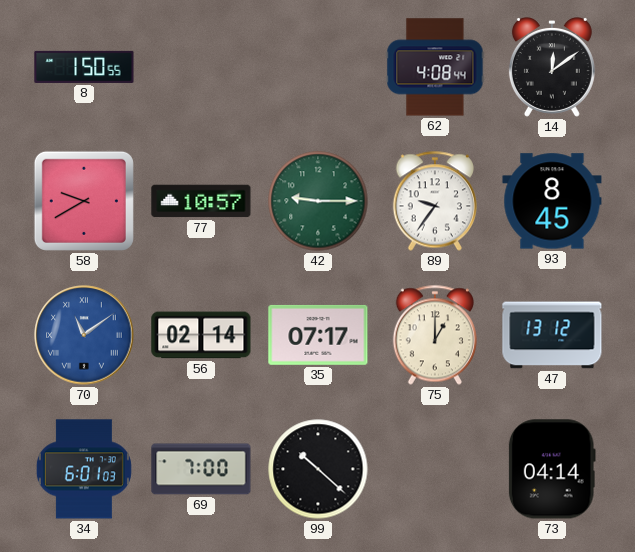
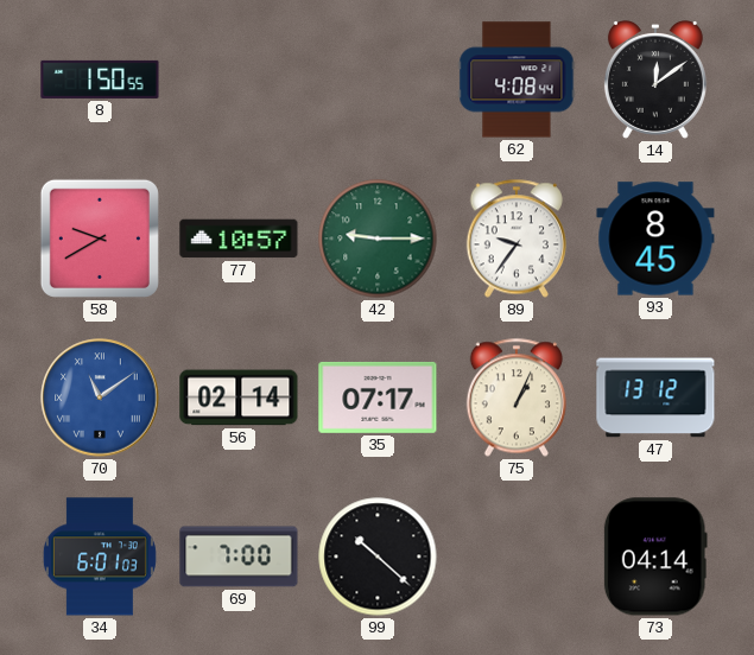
75: 1:00 -> 1:04
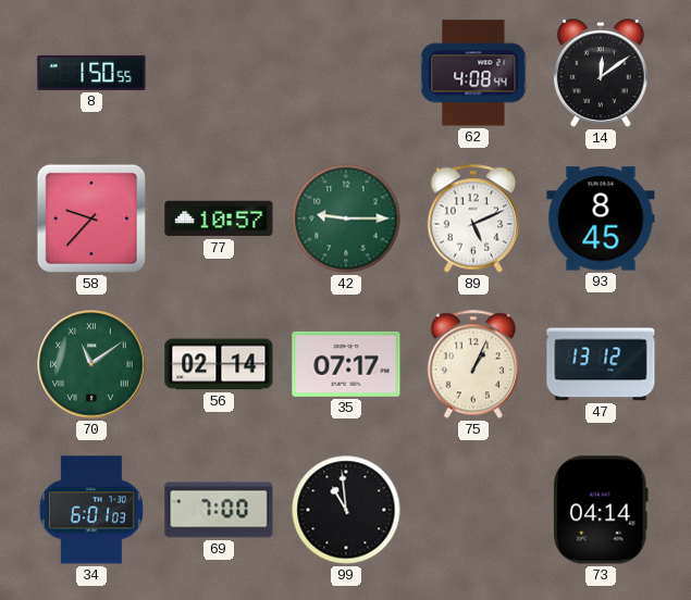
58: 9:40 -> 9:37
89: 9:36 -> 5:11
70 dial: blue -> green
99: 10:22 -> 10:59
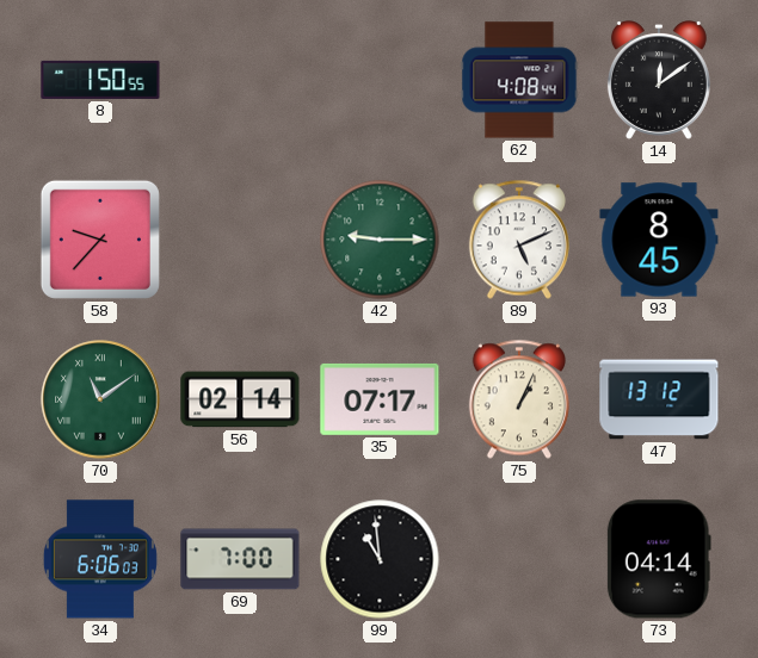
77: 10:57 -> none
34: 6:01 -> 6:06
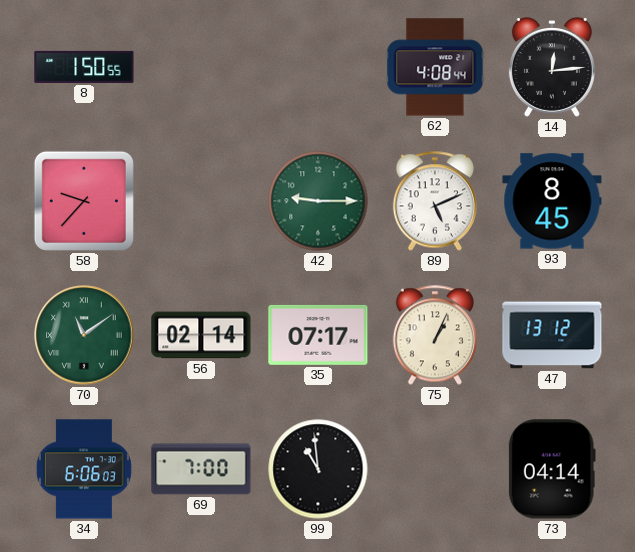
14: 12:09 -> 12:14
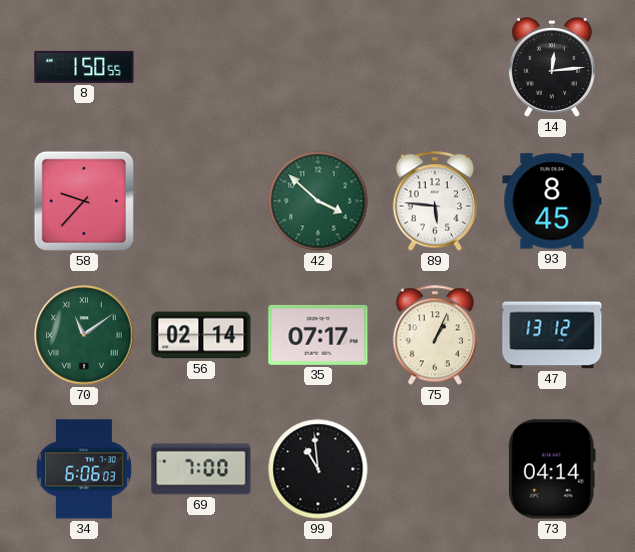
62: 4:08 -> none
42: 9:15 -> 3:52
89: 5:11 -> 5:46
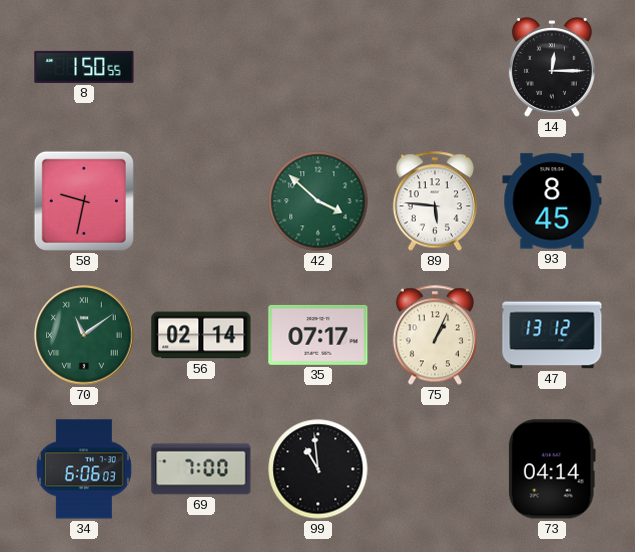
14: 12:14 -> 12:15
58: 9:37 -> 9:32
